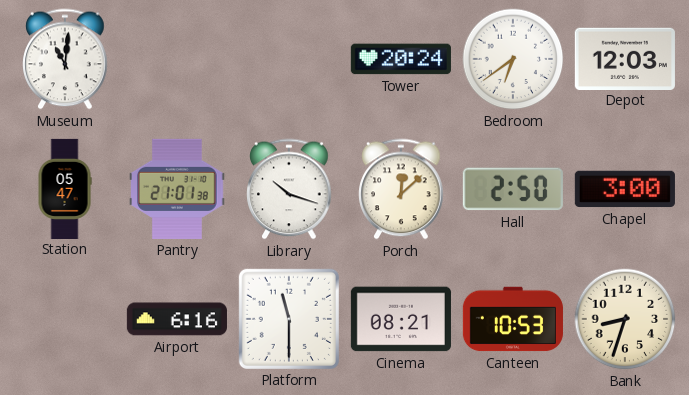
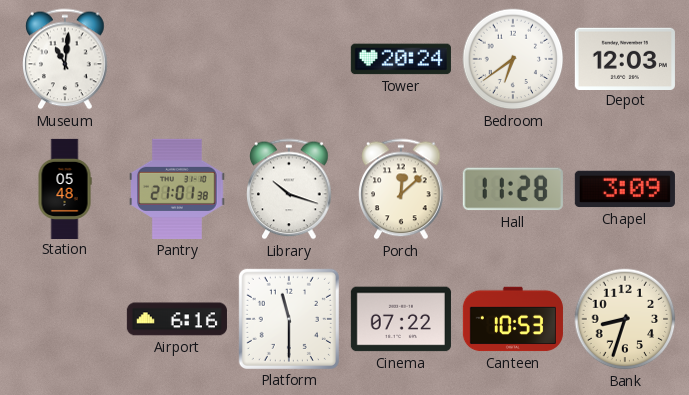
Station: 05:47 -> 05:48
Hall: 2:50 -> 11:28
Chapel: 3:00 -> 3:09
Cinema: 08:21 -> 07:22
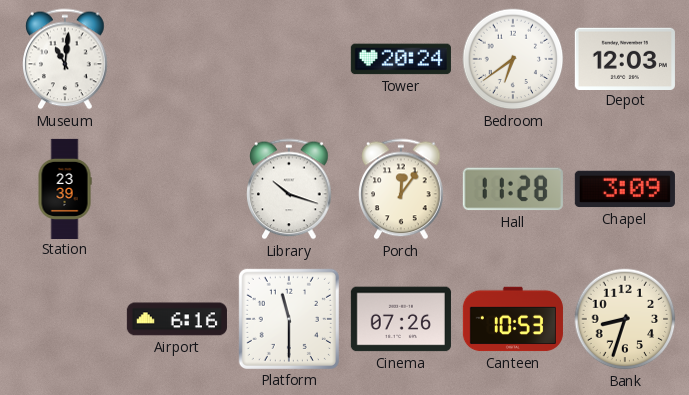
Station: 05:48 -> 23:39
Pantry: 21:01 -> none
Porch: 12:08 -> 12:06
Cinema: 07:22 -> 07:26
